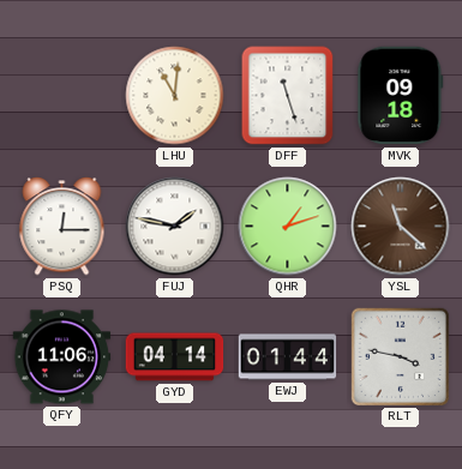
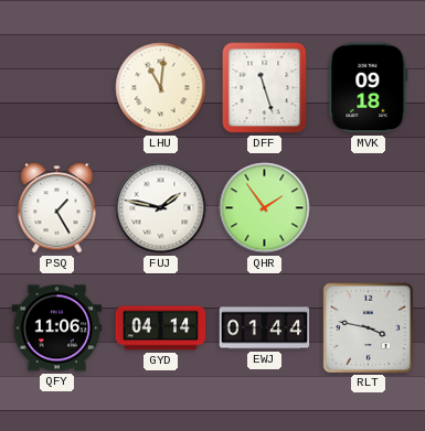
PSQ: 12:15 -> 1:25
QHR: 1:12 -> 1:54
YSL: 11:22 -> none
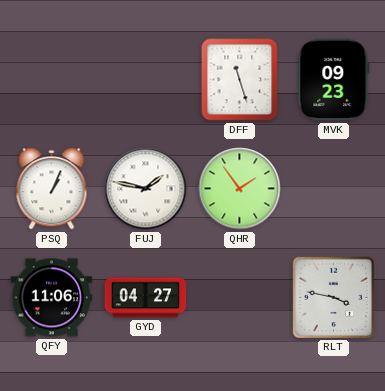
LHU: 11:01 -> none
MVK: 09:18 -> 09:23
PSQ: 1:25 -> 1:04
GYD: 04:14 -> 04:27
EWJ: 01:44 -> none
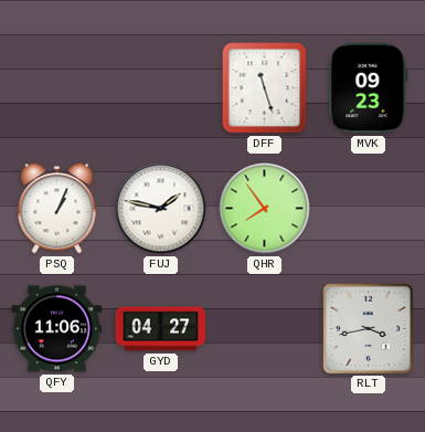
QHR: 1:54 -> 7:54
RLT: 3:47 -> 3:43
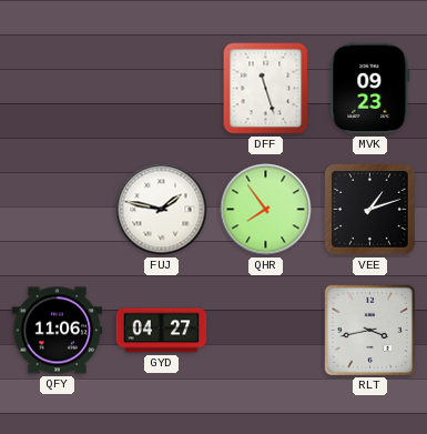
PSQ: 1:04 -> none
VEE: none -> 1:12
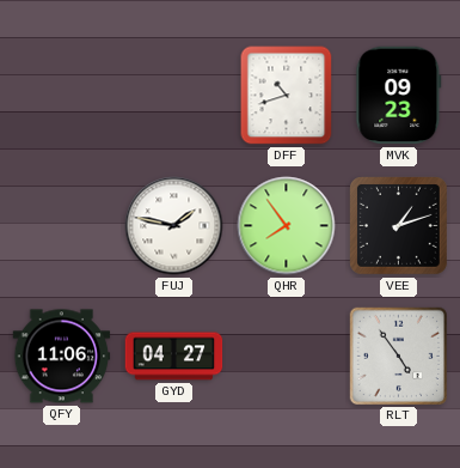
DFF: 11:27 -> 10:42
RLT: 3:43 -> 4:54
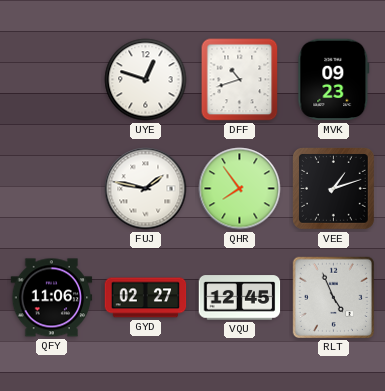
UYE: none -> 12:48
GYD: 04:27 -> 02:27
VQU: none -> 12:45
RLT: 4:54 -> 4:56
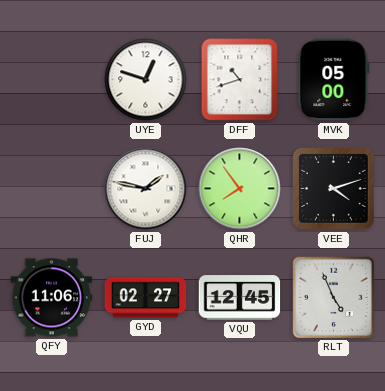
MVK: 09:23 -> 05:00
VEE: 1:12 -> 4:12
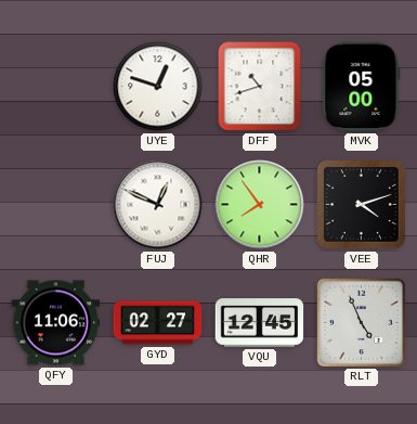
FUJ: 1:47 -> 12:49
